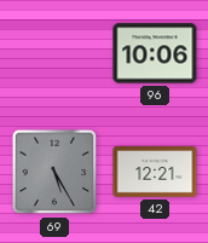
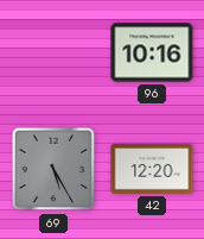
96: 10:06 -> 10:16
42: 12:21 -> 12:20
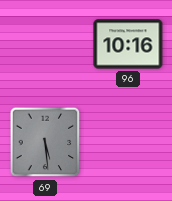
69: 5:25 -> 5:29
42: 12:20 -> none
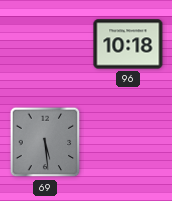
96: 10:16 -> 10:18
